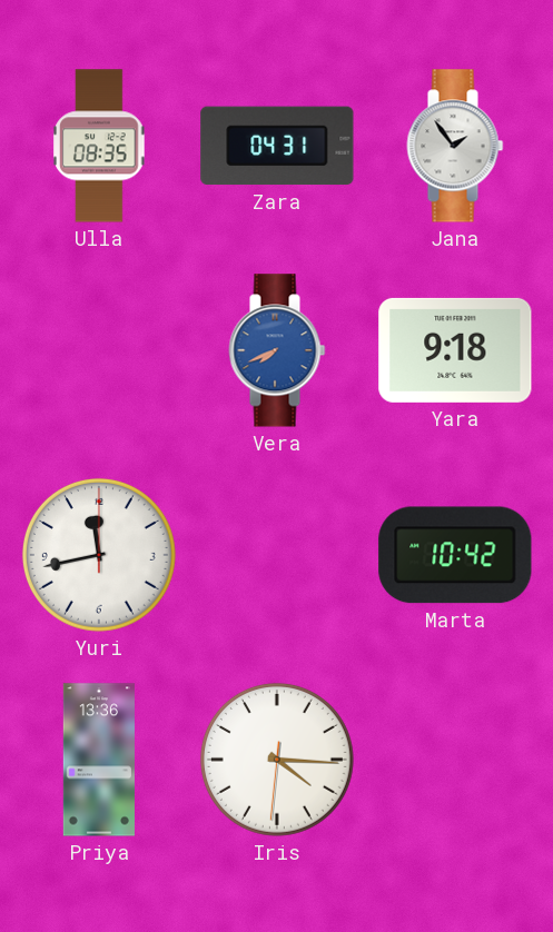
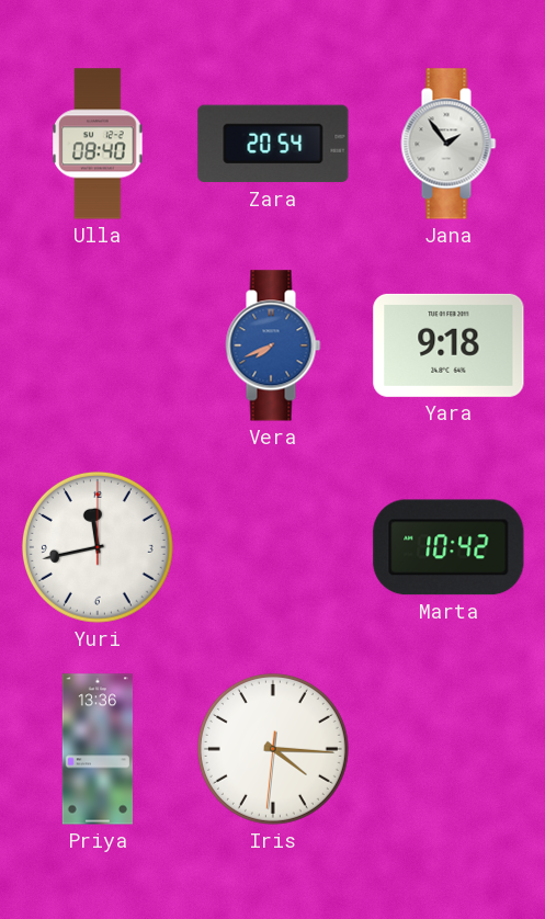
Ulla: 08:35 -> 08:40
Zara: 04:31 -> 20:54
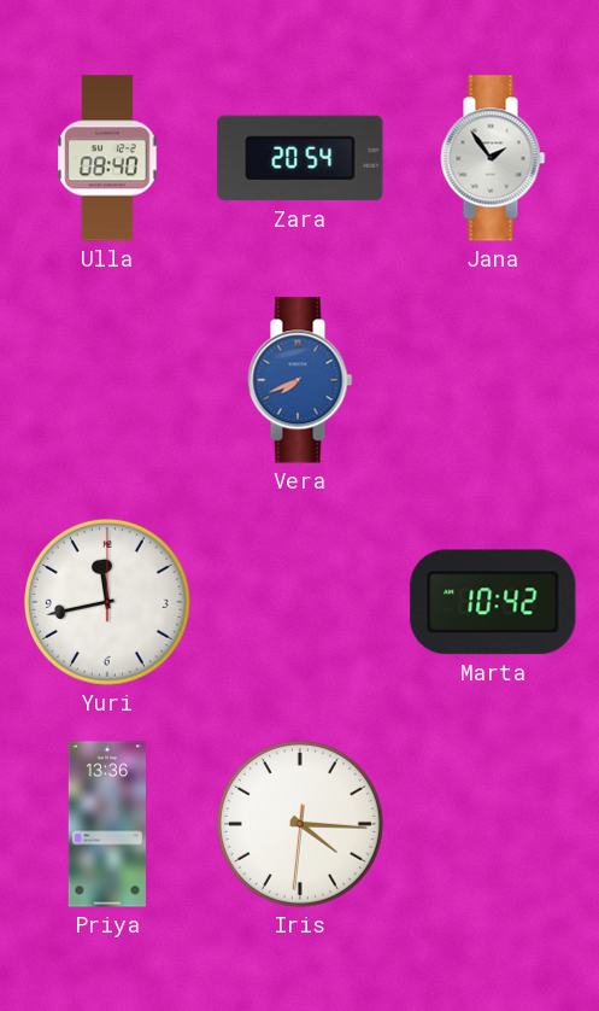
Yara: 9:18 -> none
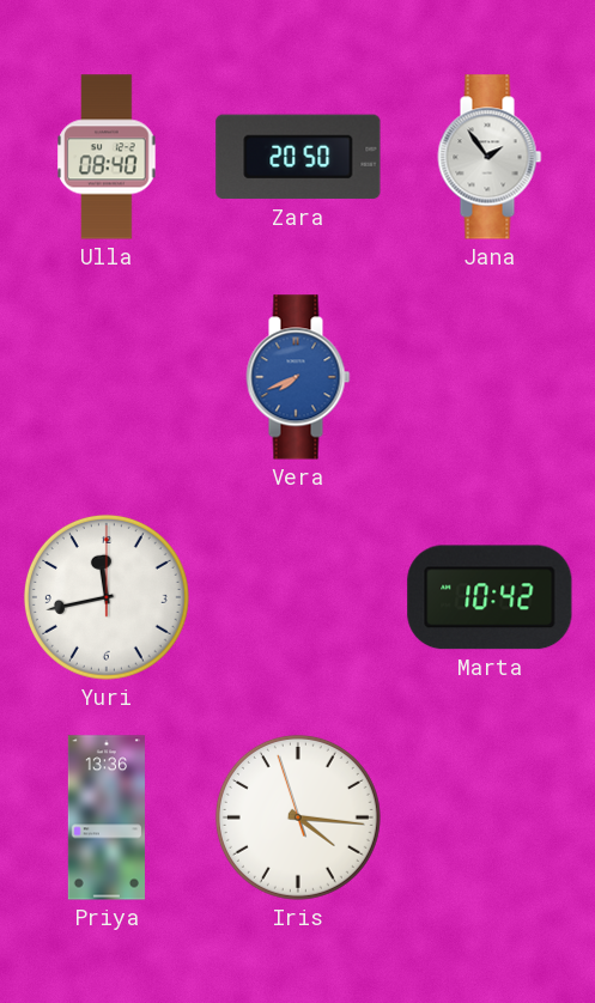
Zara: 20:54 -> 20:50
Iris: 4:15:31 -> 4:15:57
